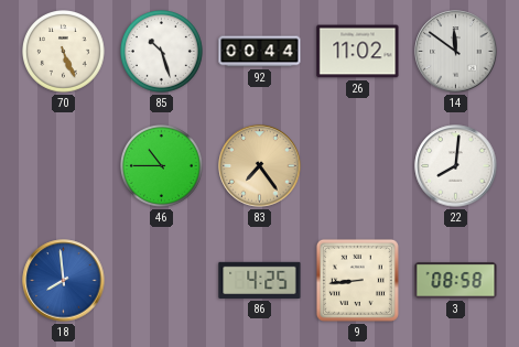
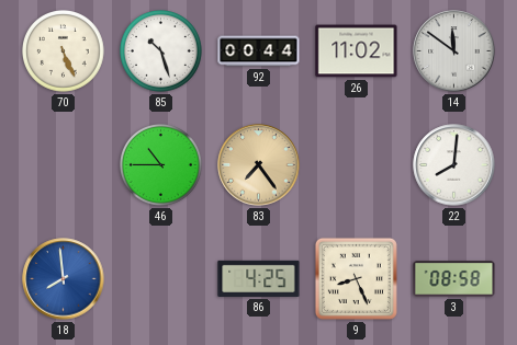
9: 8:44 -> 8:26
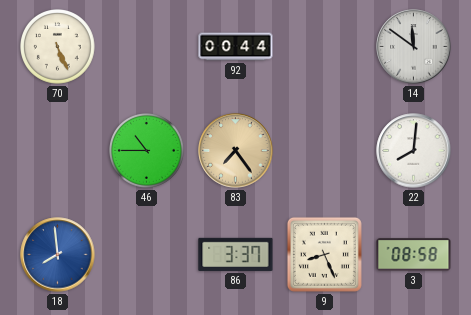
85: 10:27 -> none
26: 11:02 -> none
86: 4:25 -> 3:37
